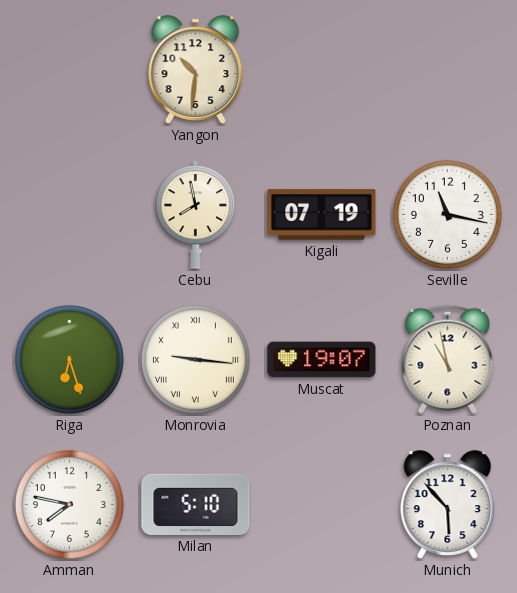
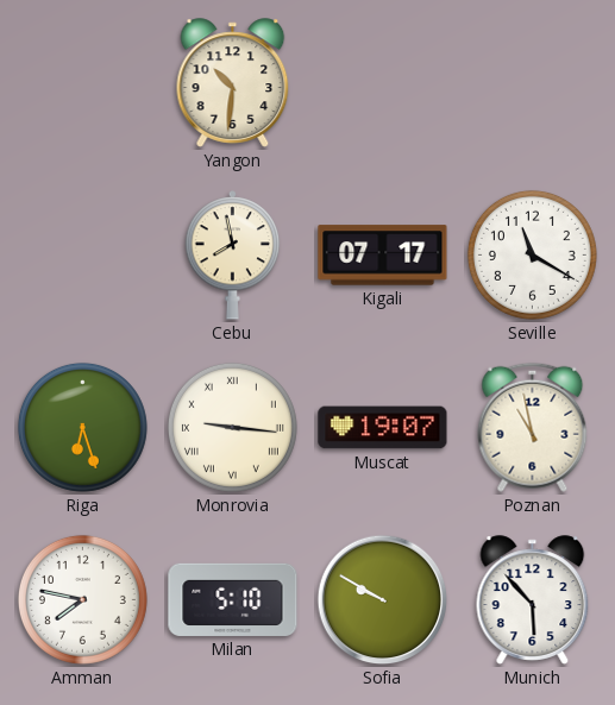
Kigali: 07:19 -> 07:17
Seville: 11:17 -> 11:20
Sofia: none -> 9:50
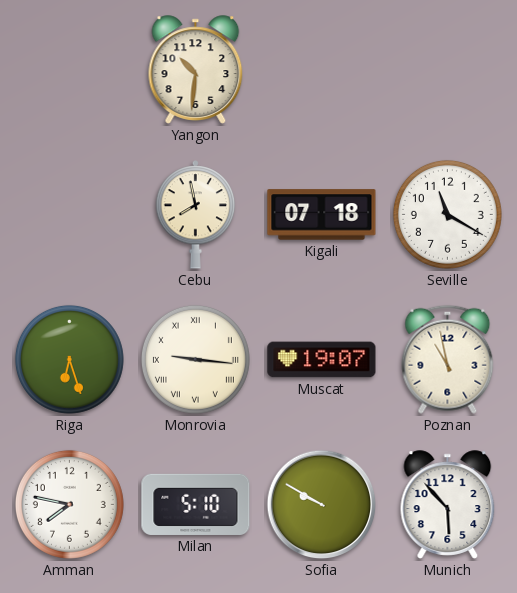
Kigali: 07:17 -> 07:18
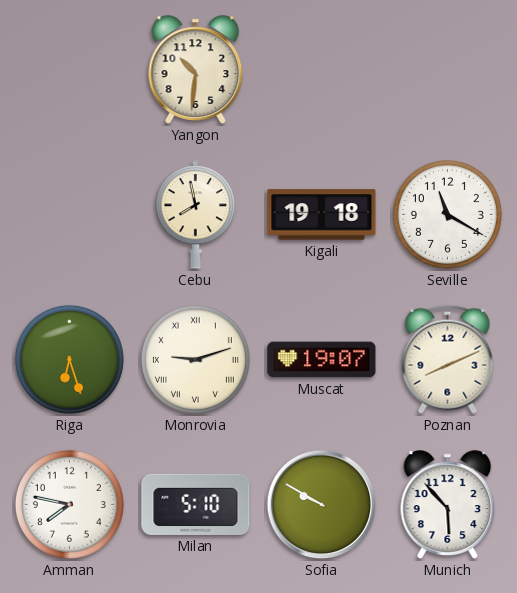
Kigali: 07:18 -> 19:18
Monrovia: 9:16 -> 9:12
Poznan: 10:58 -> 8:11
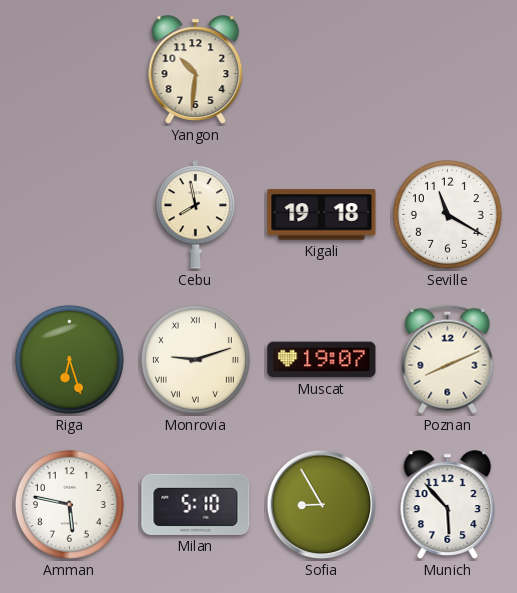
Amman: 7:47 -> 5:47
Sofia: 9:50 -> 8:55
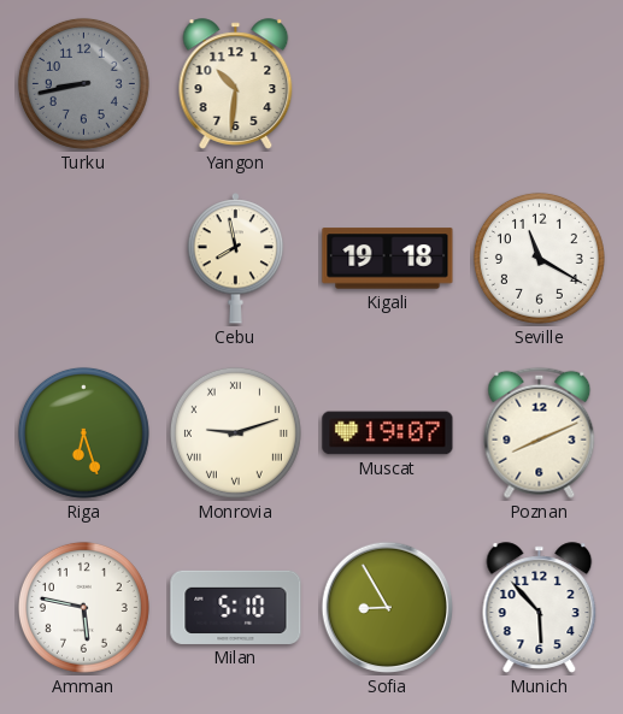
Turku: none -> 8:43
